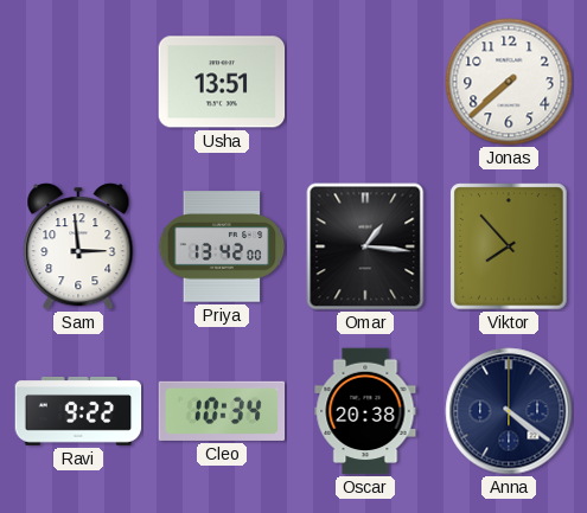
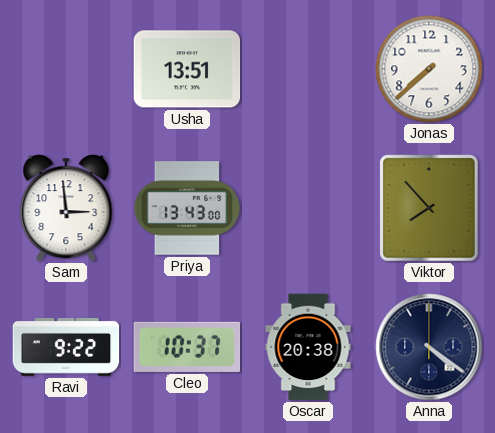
Priya: 13:42 -> 13:43
Omar: 1:16 -> none
Cleo: 10:34 -> 10:37
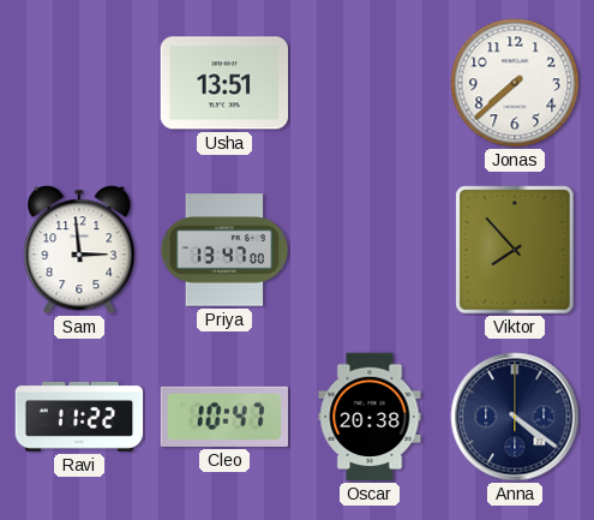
Priya: 13:43 -> 13:47
Ravi: 9:22 -> 11:22
Cleo: 10:37 -> 10:47
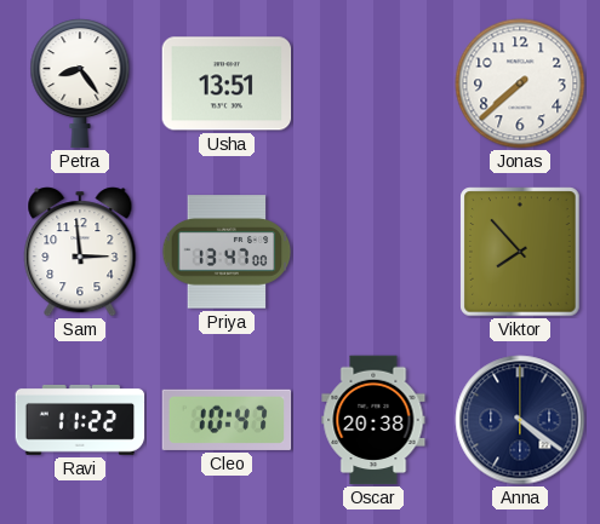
Petra: none -> 8:24
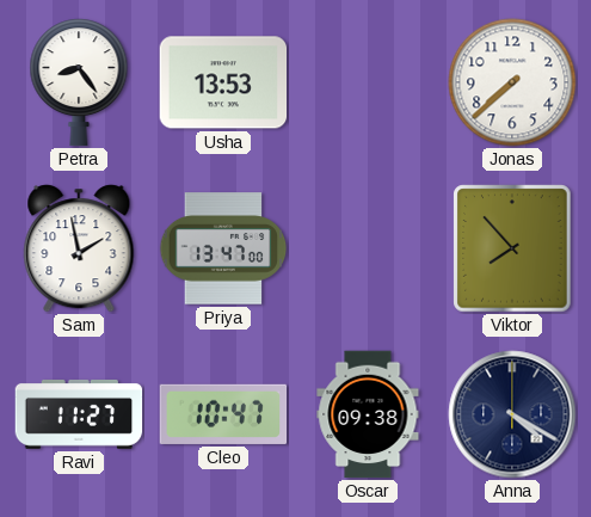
Usha: 13:51 -> 13:53
Sam: 2:59 -> 1:58
Ravi: 11:22 -> 11:27
Oscar: 20:38 -> 09:38
Anna: 4:21 -> 4:20
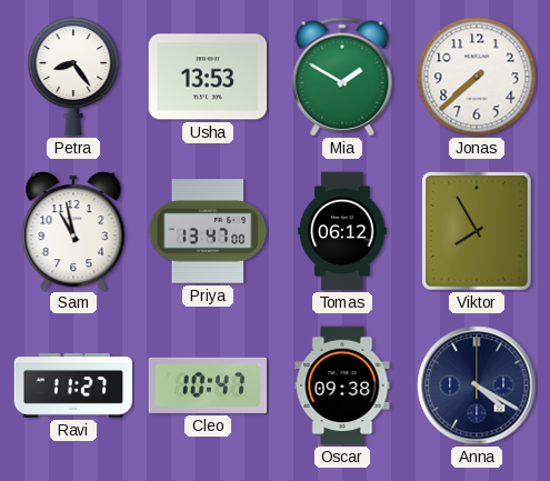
Mia: none -> 1:50
Sam: 1:58 -> 10:58
Tomas: none -> 06:12
Viktor: 7:53 -> 7:55
